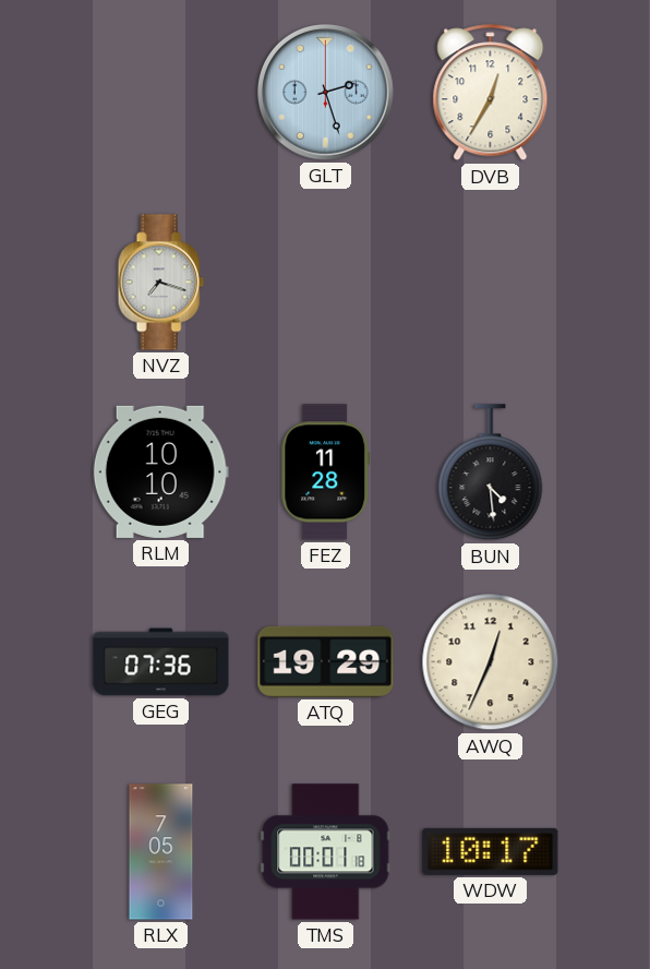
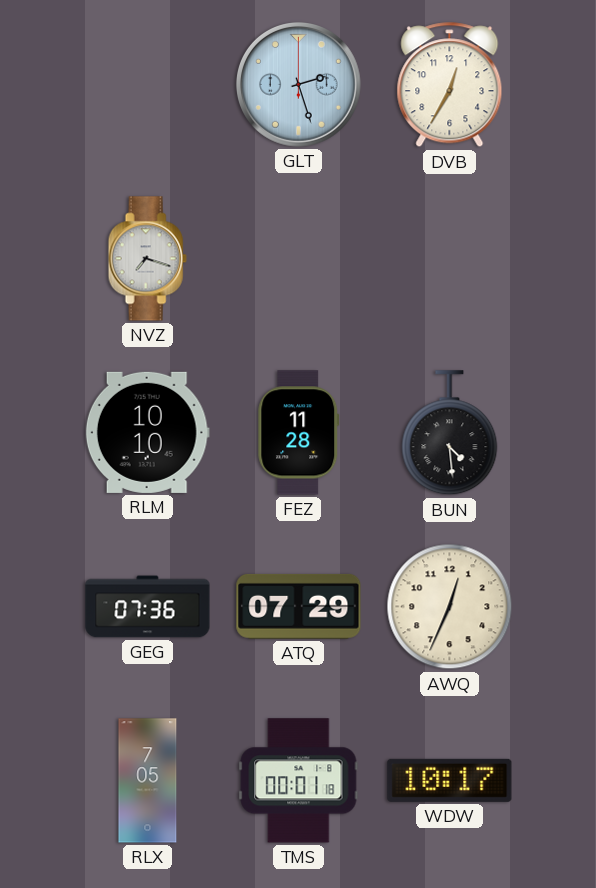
ATQ: 19:29 -> 07:29
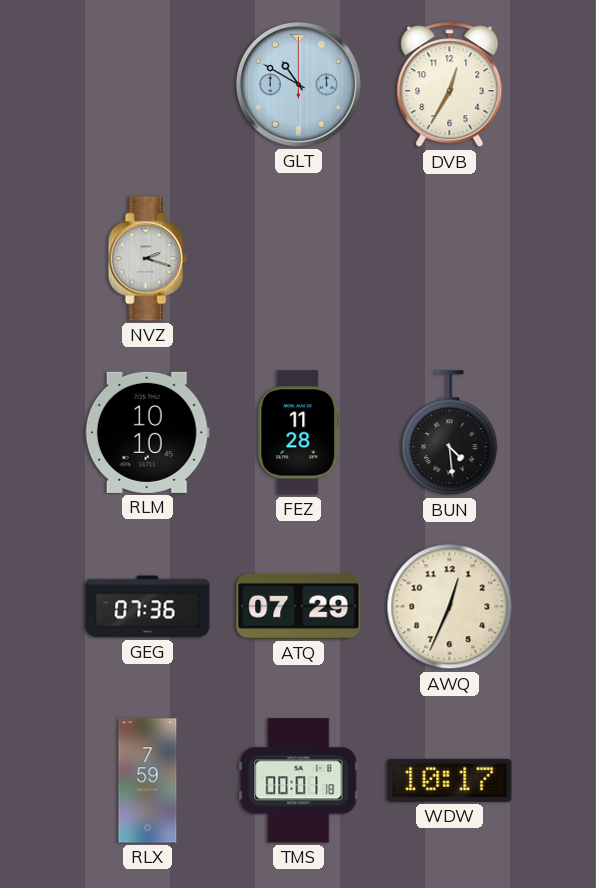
GLT: 2:27 -> 10:50
NVZ: 7:18 -> 2:18
RLX: 7:05 -> 7:59
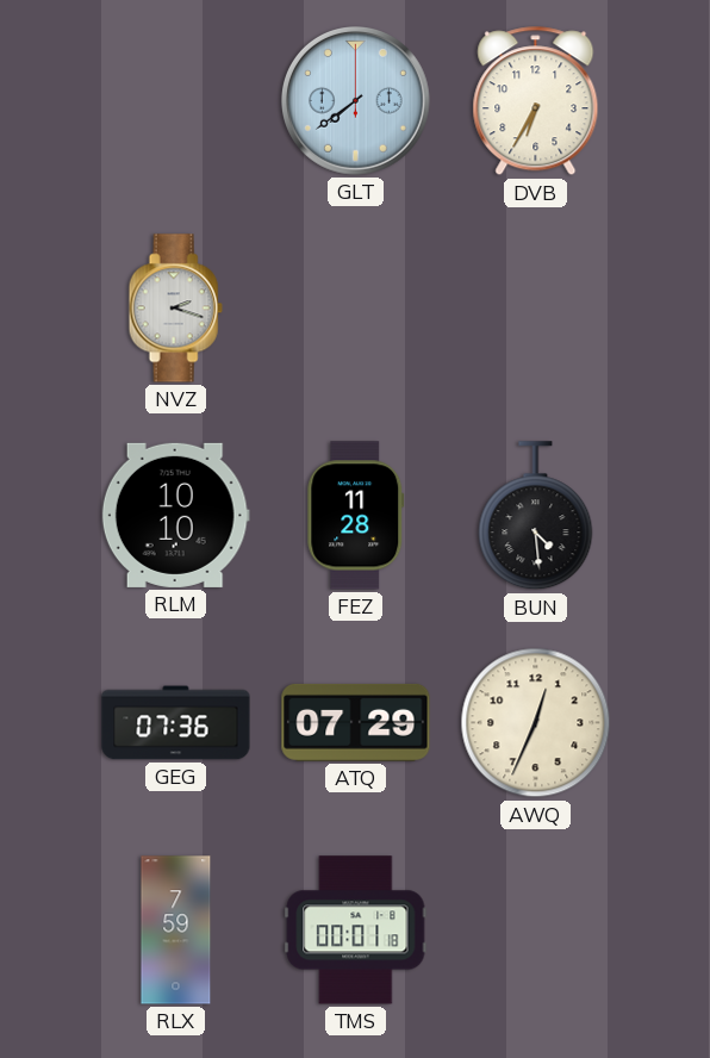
GLT: 10:50 -> 7:39
DVB: 12:35 -> 6:35
WDW: 10:17 -> none
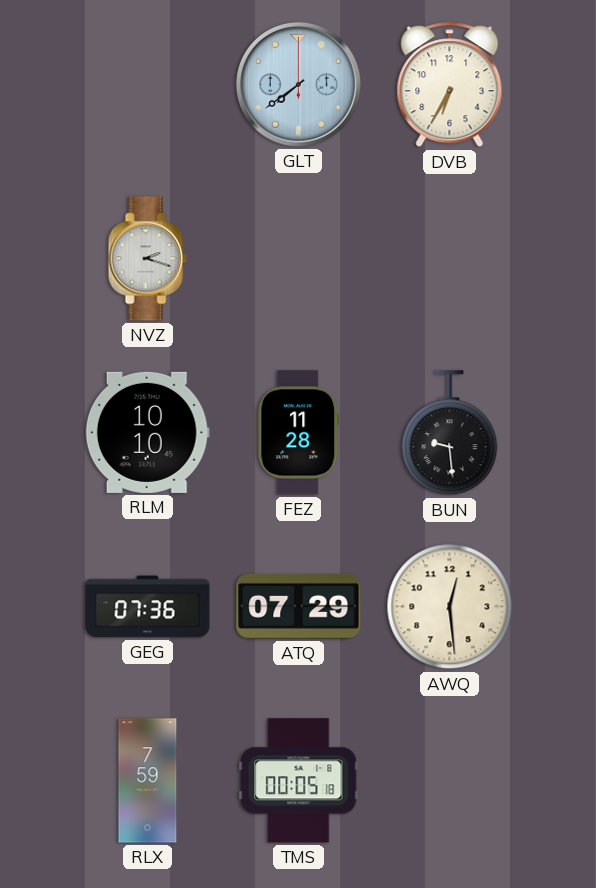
BUN: 4:29 -> 9:29
AWQ: 12:34 -> 12:29
TMS: 00:01 -> 00:05
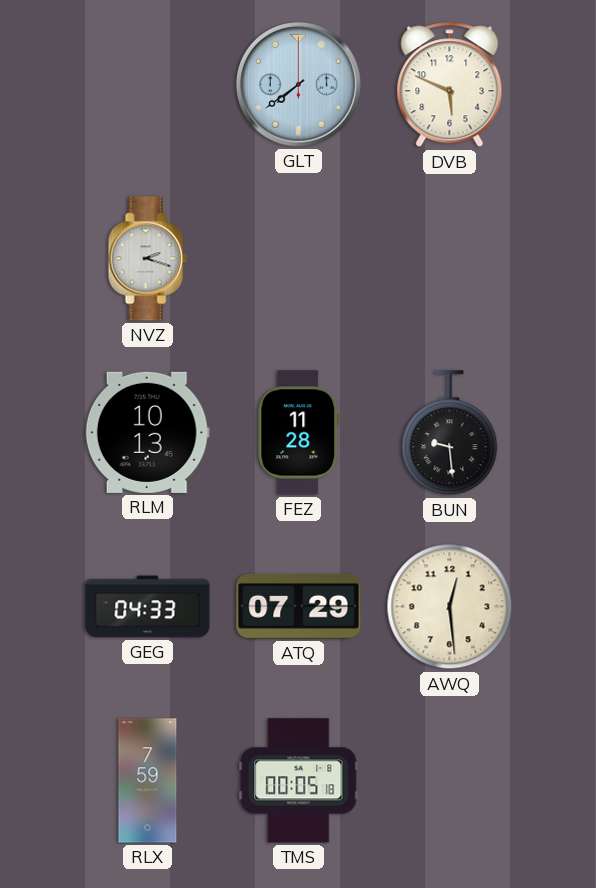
DVB: 6:35 -> 5:49
RLM: 10:10 -> 10:13
GEG: 07:36 -> 04:33
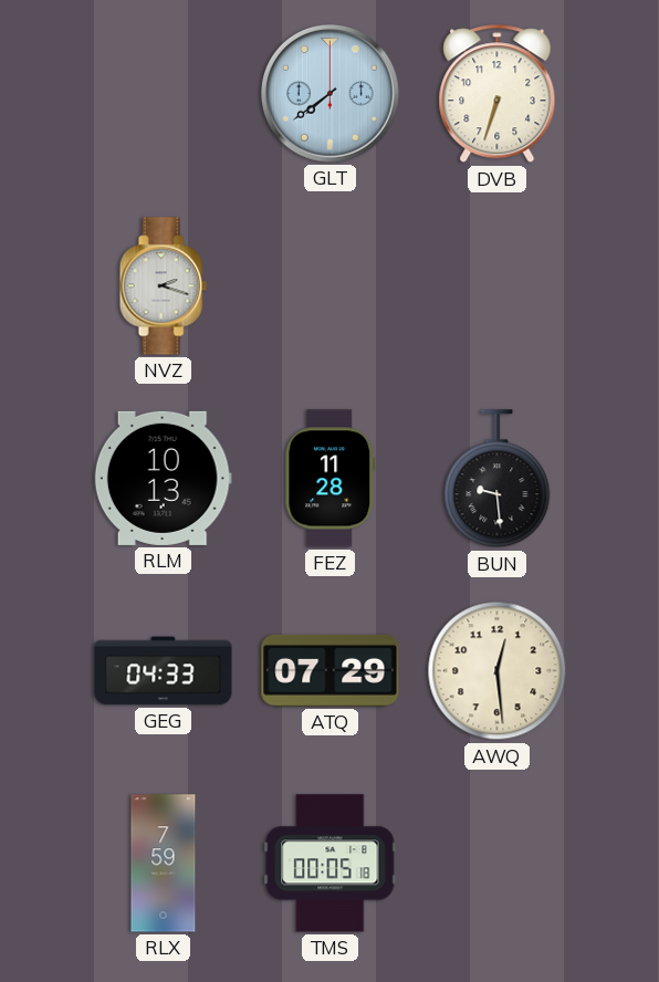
DVB: 5:49 -> 6:33
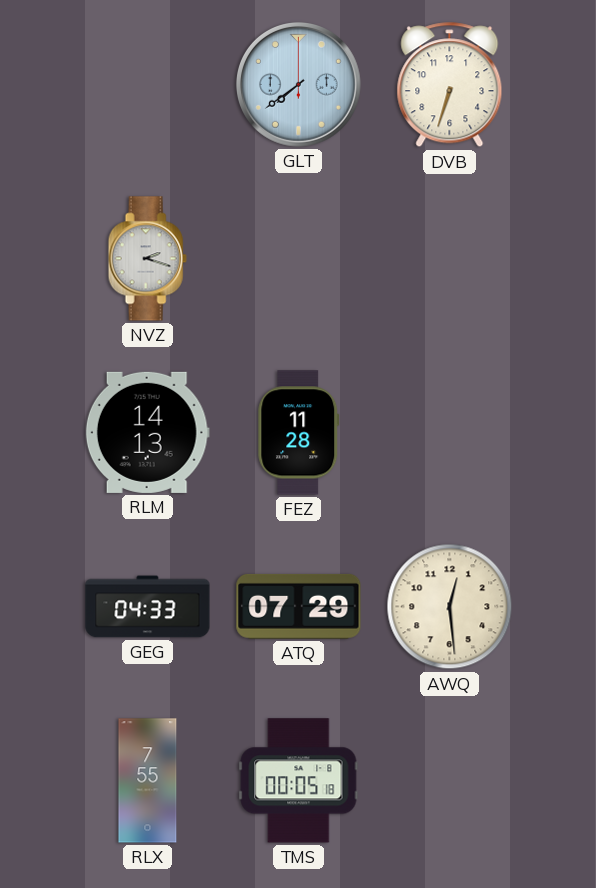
RLM: 10:13 -> 14:13
BUN: 9:29 -> none
RLX: 7:59 -> 7:55
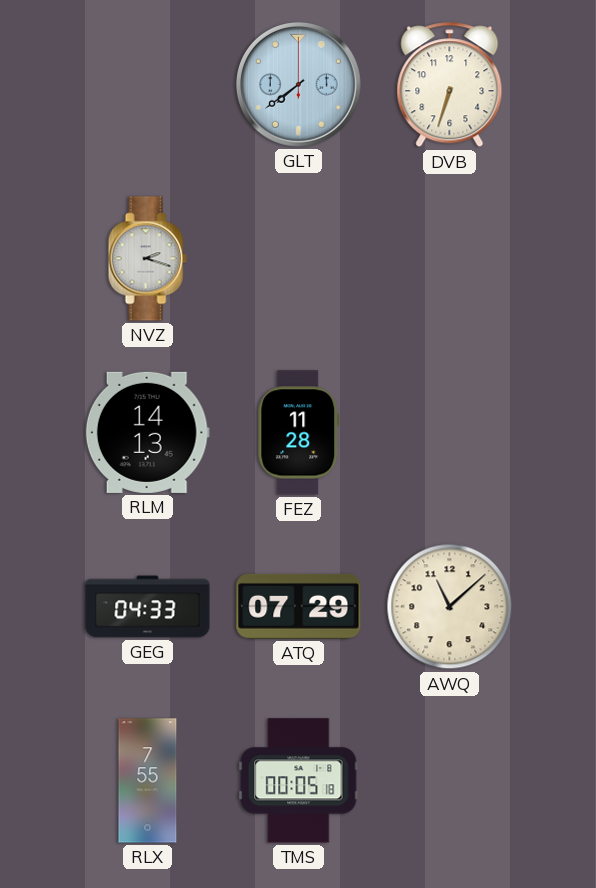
AWQ: 12:29 -> 11:08
